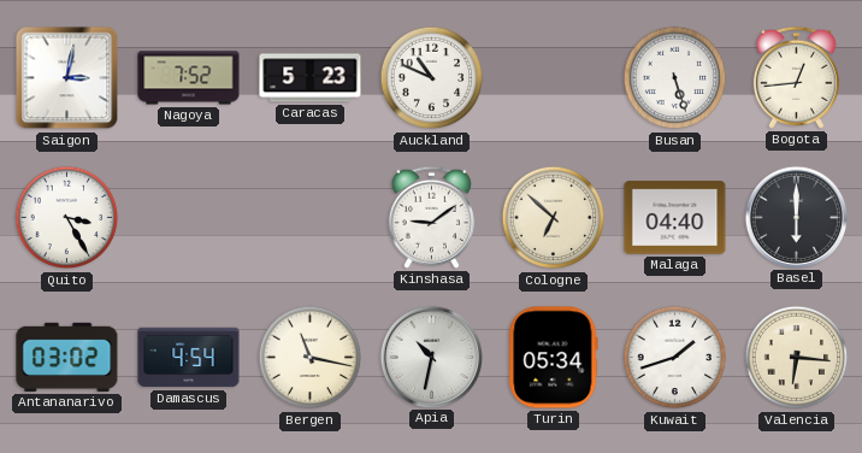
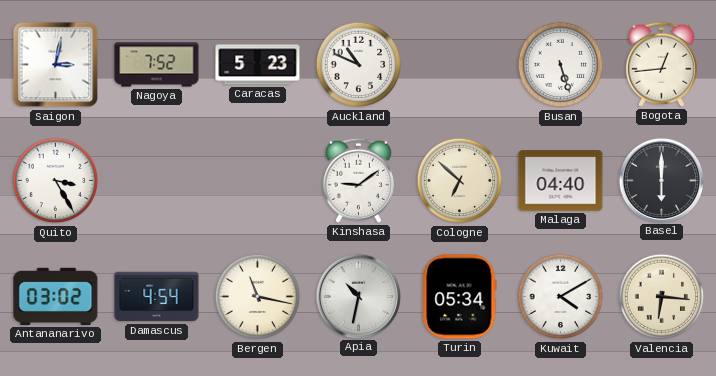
Kuwait: 1:42 -> 4:10
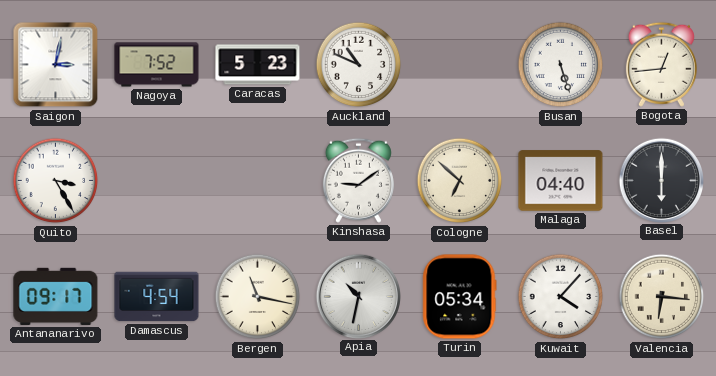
Antananarivo: 03:02 -> 09:17
Kuwait: 4:10 -> 4:07
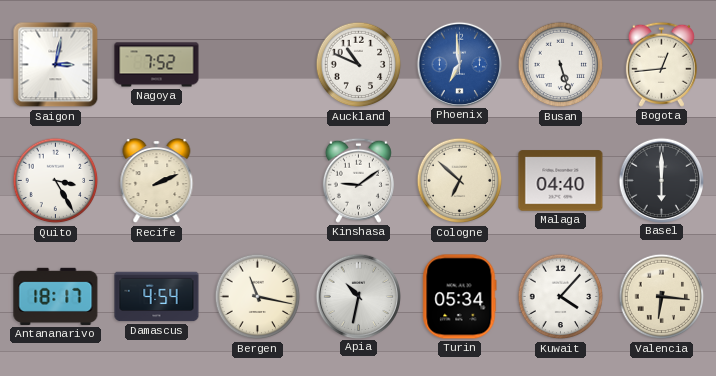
Caracas: 5:23 -> none
Phoenix: none -> 6:59
Recife: none -> 2:11
Antananarivo: 09:17 -> 18:17
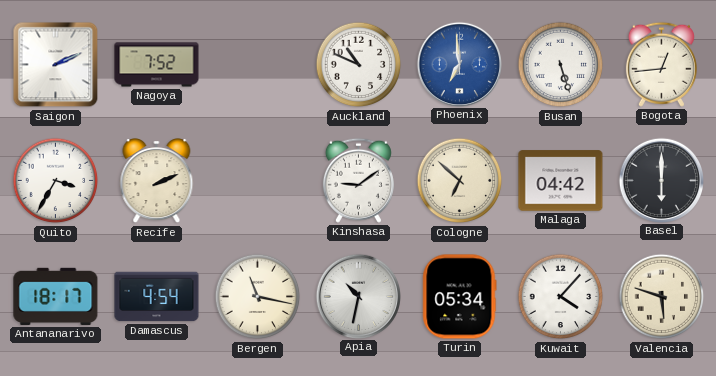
Saigon: 3:02 -> 2:11
Quito: 3:25 -> 3:35
Malaga: 04:40 -> 04:42
Valencia: 6:16 -> 5:48
